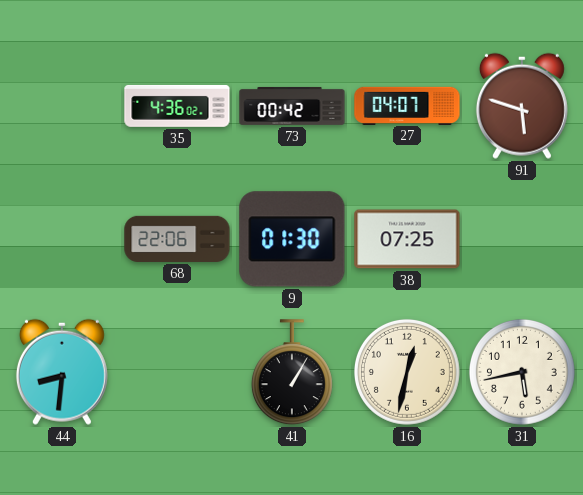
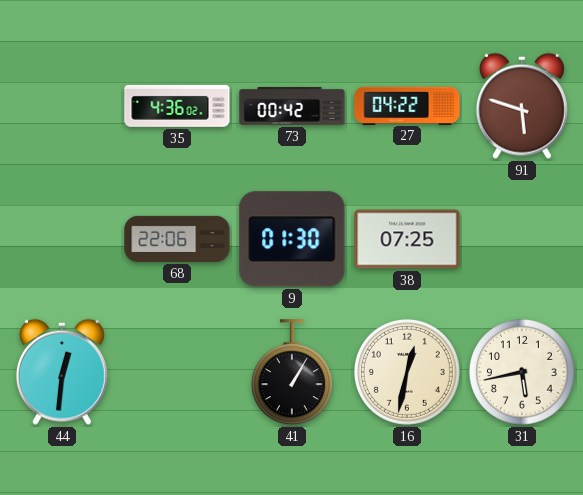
27: 04:07 -> 04:22
44: 8:31 -> 12:31
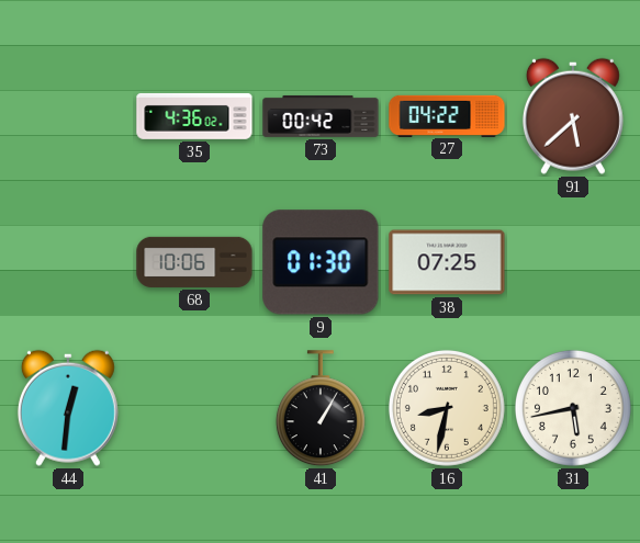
91: 5:48 -> 5:38
68: 22:06 -> 10:06
16: 12:32 -> 8:32
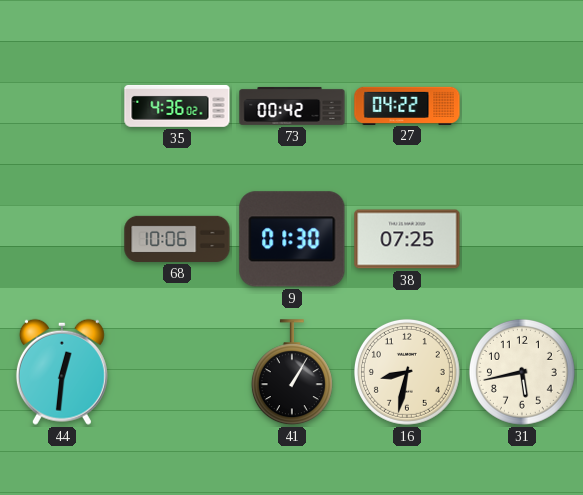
91: 5:38 -> none
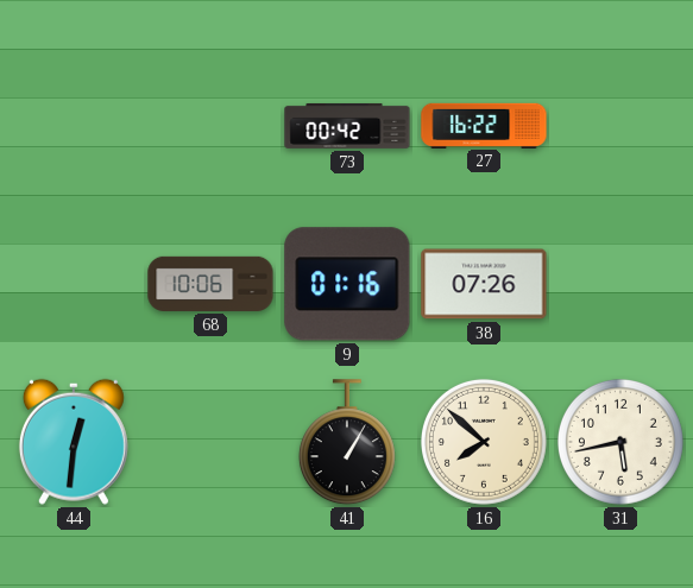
35: 4:36 -> none
27: 04:22 -> 16:22
9: 01:30 -> 01:16
38: 07:25 -> 07:26
16: 8:32 -> 7:52
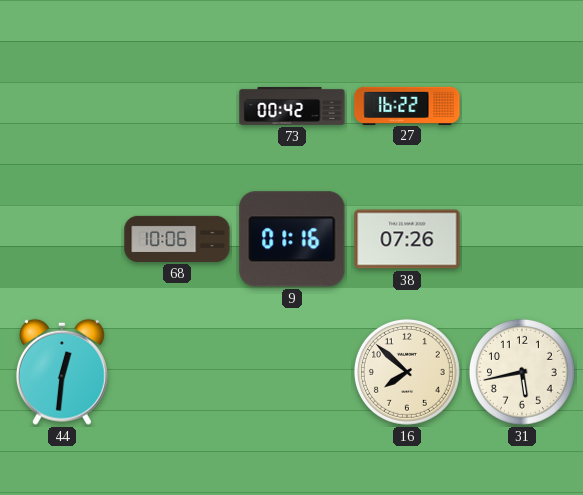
41: 1:05 -> none
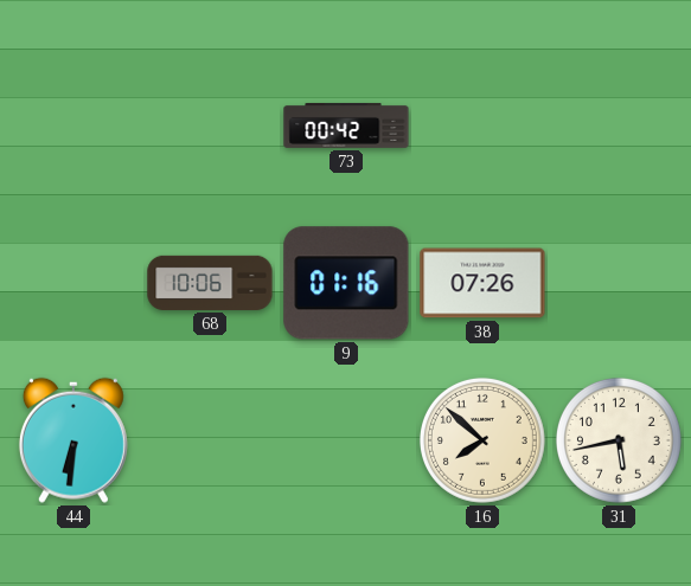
27: 16:22 -> none
44: 12:31 -> 6:31
